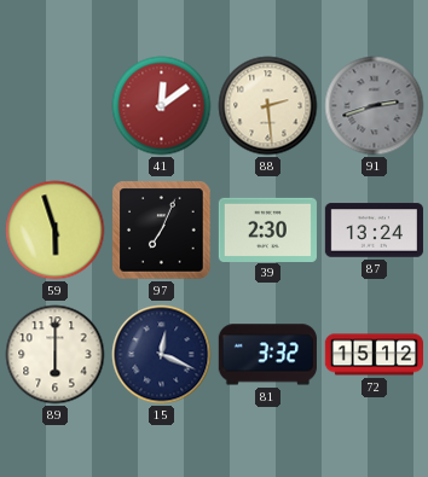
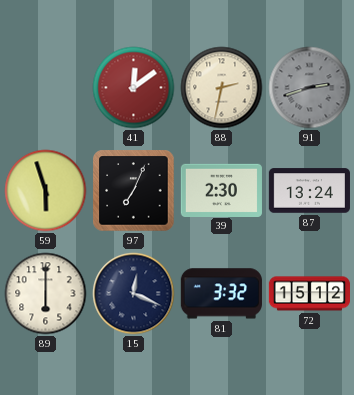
88: 2:29 -> 2:32
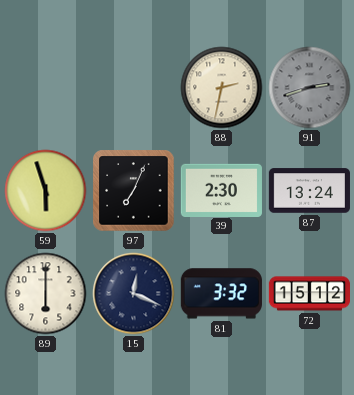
41: 12:09 -> none
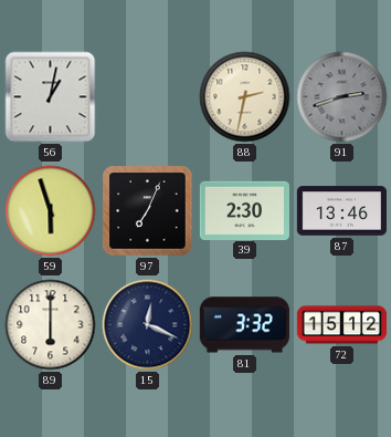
56: none -> 1:02
87: 13:24 -> 13:46
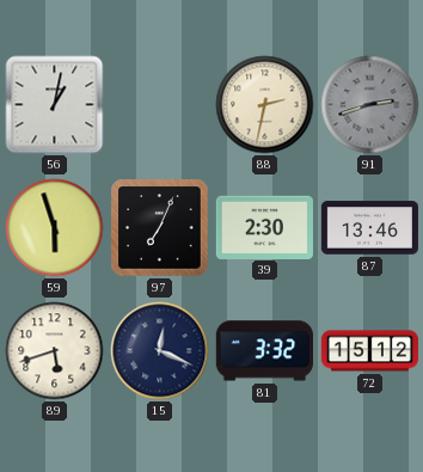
89: 6:00 -> 5:42
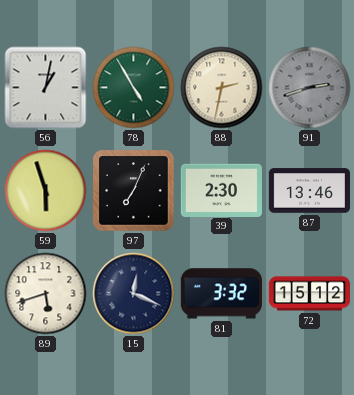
78: none -> 4:55
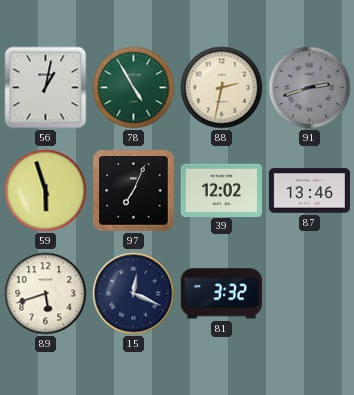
39: 2:30 -> 12:02
72: 15:12 -> none
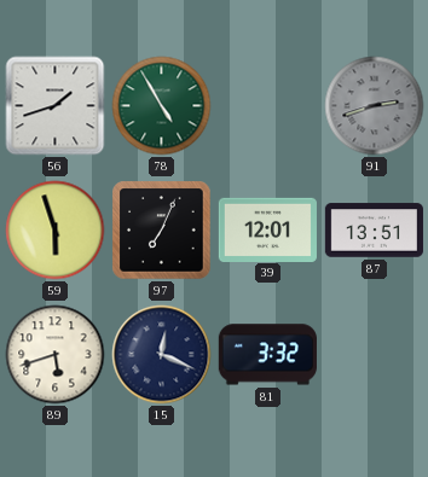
56: 1:02 -> 1:42
88: 2:32 -> none
39: 12:02 -> 12:01
87: 13:46 -> 13:51
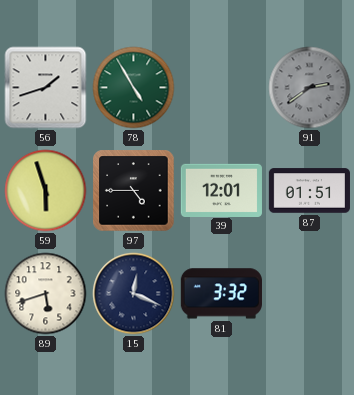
91: 2:42 -> 2:39
97: 7:04 -> 4:45
87: 13:51 -> 01:51
